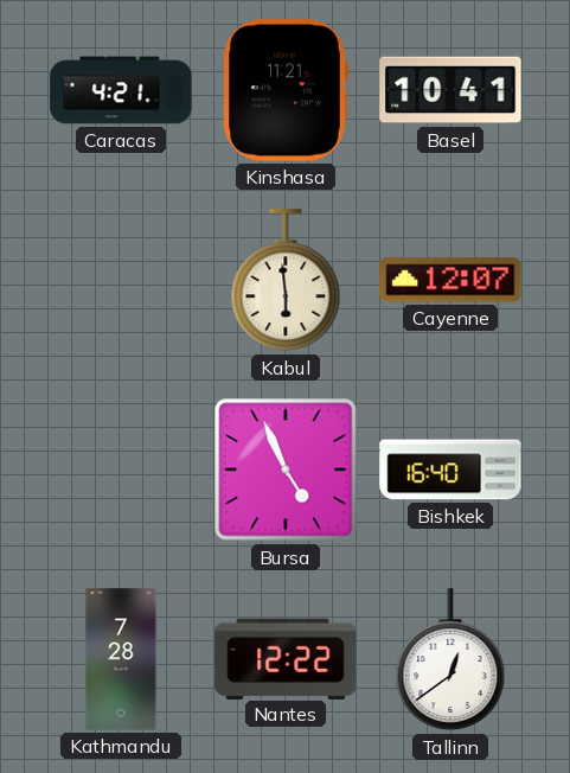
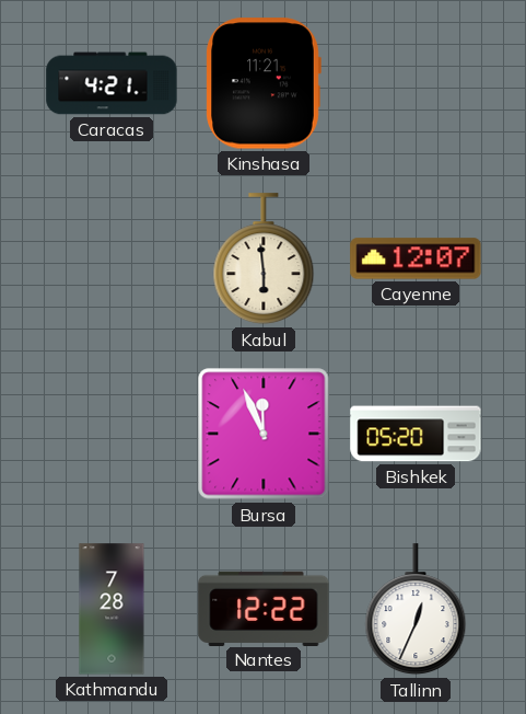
Basel: 10:41 -> none
Bursa: 4:56 -> 11:56
Bishkek: 16:40 -> 05:20
Tallinn: 12:39 -> 12:34
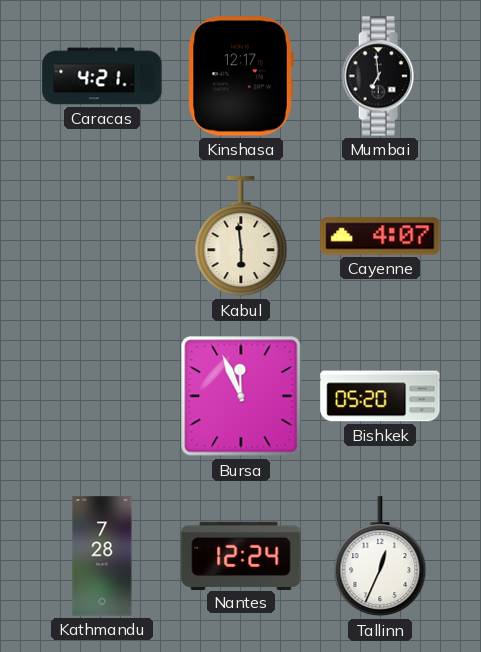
Kinshasa: 11:21 -> 12:17
Mumbai: none -> 6:59
Cayenne: 12:07 -> 4:07
Nantes: 12:22 -> 12:24
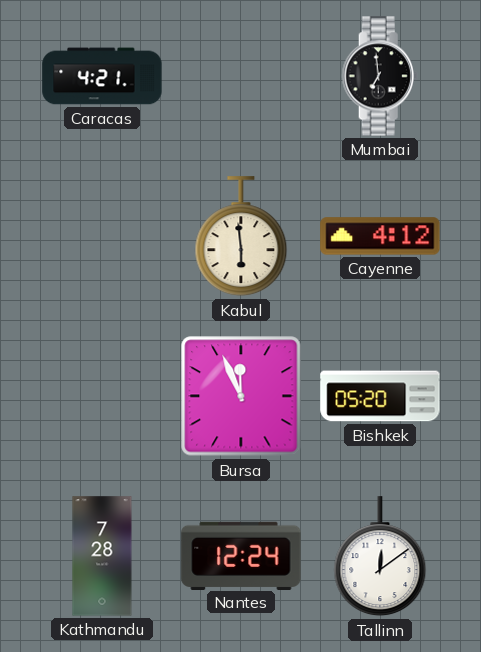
Kinshasa: 12:17 -> none
Cayenne: 4:07 -> 4:12
Tallinn: 12:34 -> 12:09
